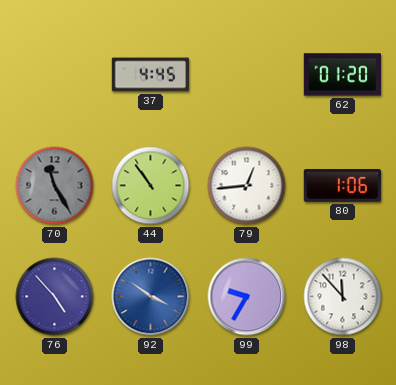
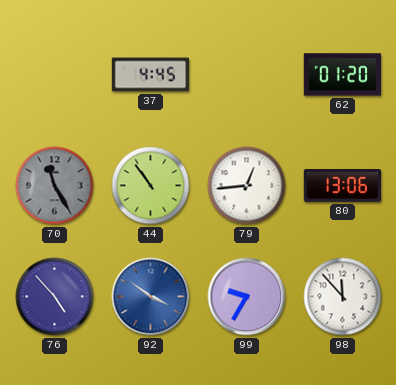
80: 1:06 -> 13:06
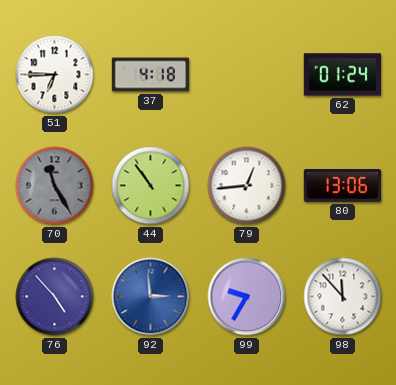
51: none -> 6:45
37: 4:45 -> 4:18
62: 01:20 -> 01:24
92: 3:51 -> 2:59
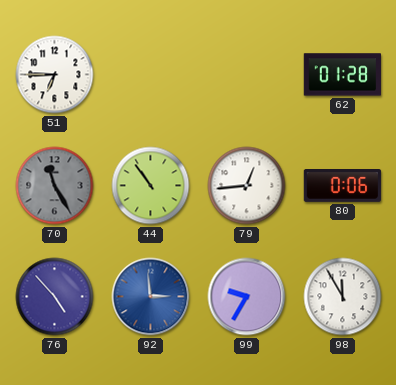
37: 4:18 -> none
62: 01:24 -> 01:28
80: 13:06 -> 0:06
98: 11:53 -> 11:55
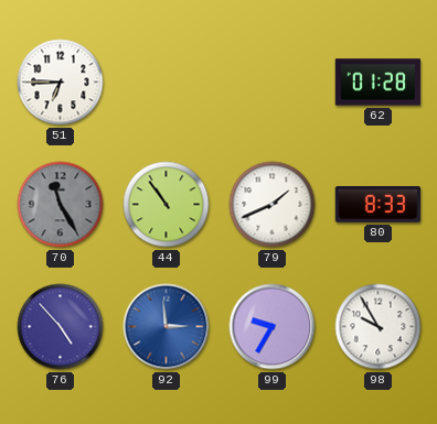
79: 12:44 -> 1:41
80: 0:06 -> 8:33
98: 11:55 -> 9:55
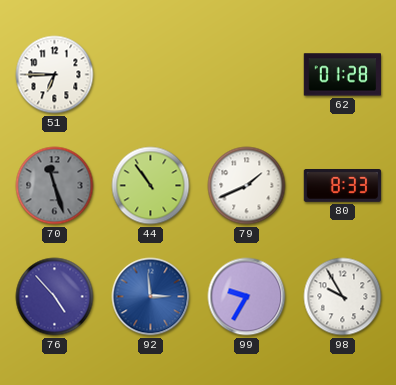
70: 11:25 -> 11:27
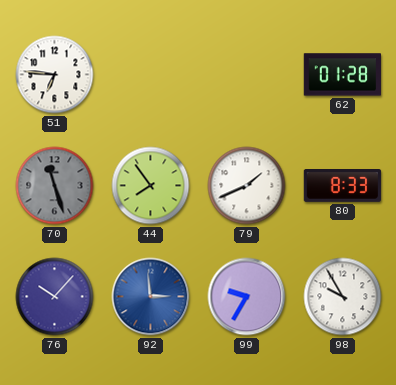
51: 6:45 -> 6:46
44: 10:54 -> 7:54
76: 4:53 -> 10:07
